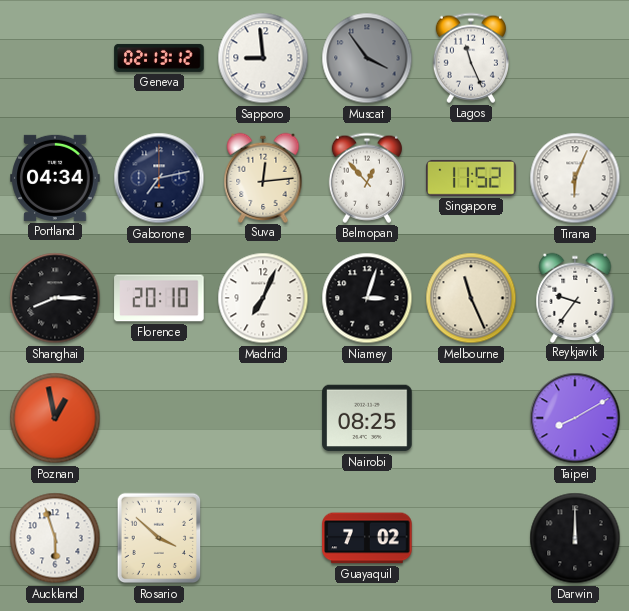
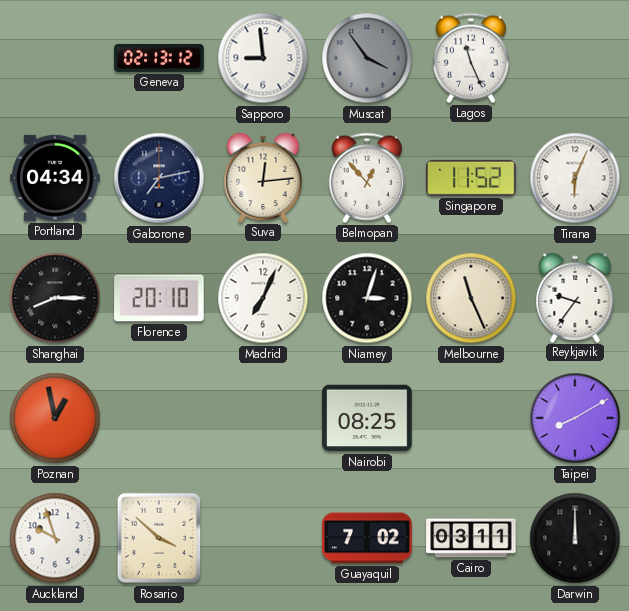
Auckland: 5:57 -> 9:57
Cairo: none -> 03:11
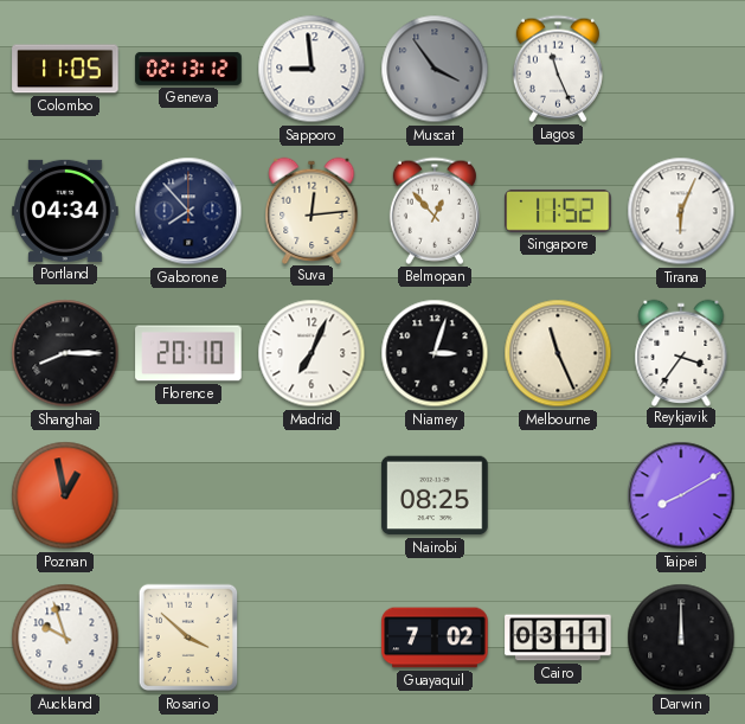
Colombo: none -> 11:05
Gaborone: 7:13 -> 7:53
Reykjavik: 9:36 -> 3:36
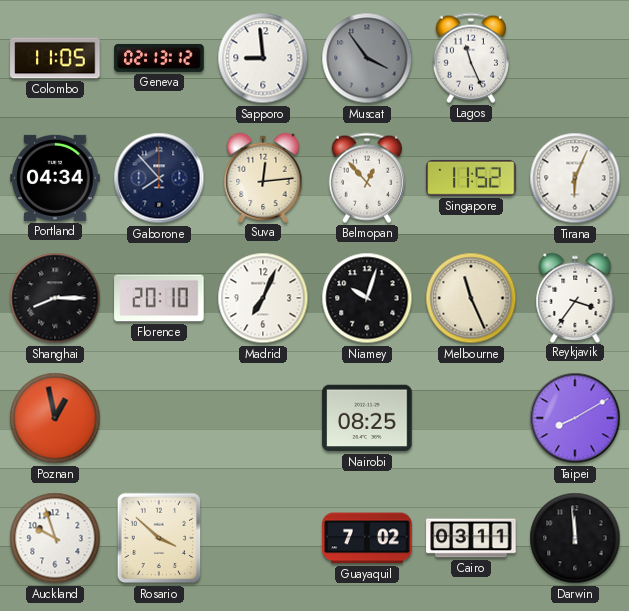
Niamey: 3:03 -> 10:03
Darwin: 12:00 -> 11:59
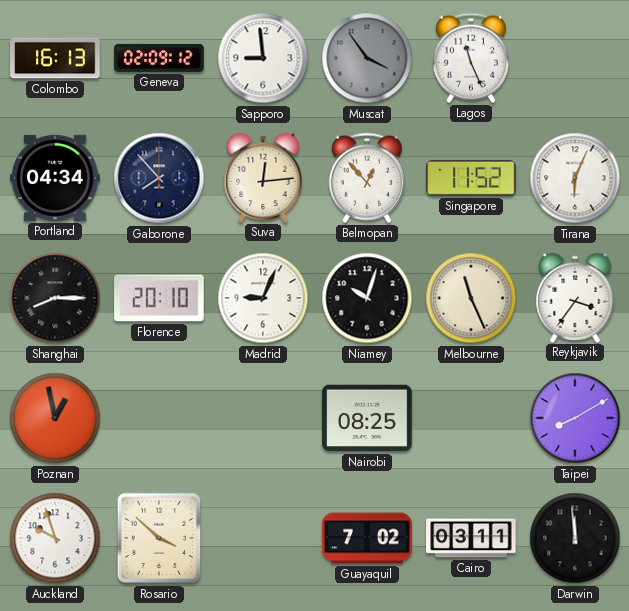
Colombo: 11:05 -> 16:13
Geneva: 02:13 -> 02:09
Madrid: 7:04 -> 9:04
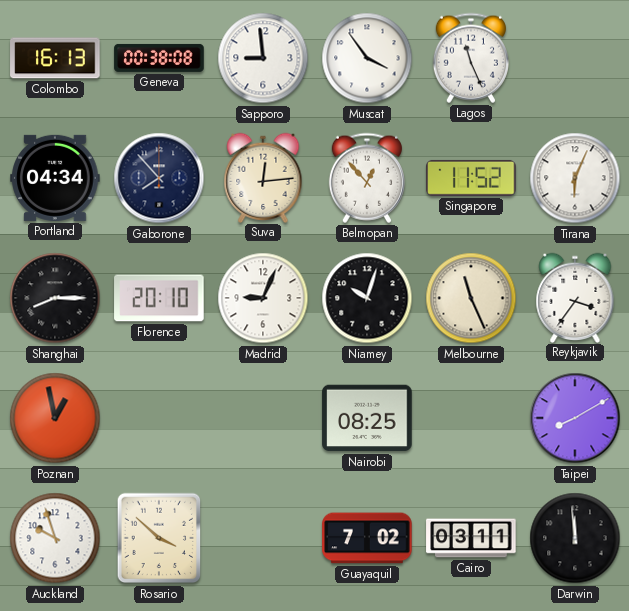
Geneva: 02:09 -> 00:38
Muscat dial: grey -> white
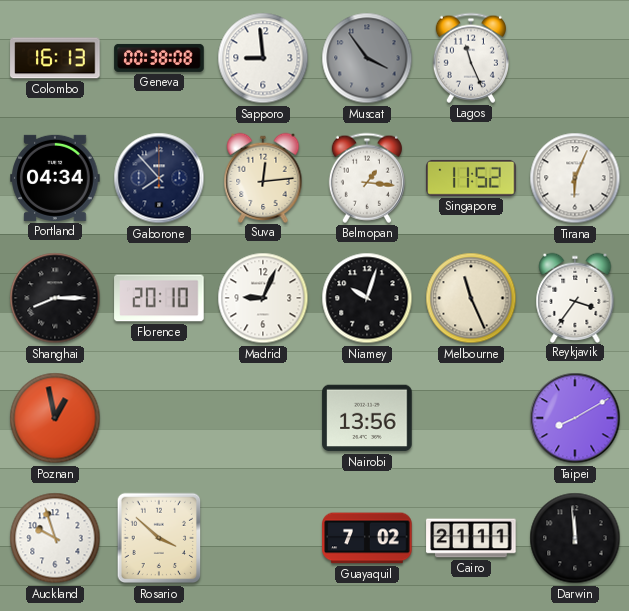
Muscat dial: white -> grey
Belmopan: 12:53 -> 1:16
Nairobi: 08:25 -> 13:56
Cairo: 03:11 -> 21:11
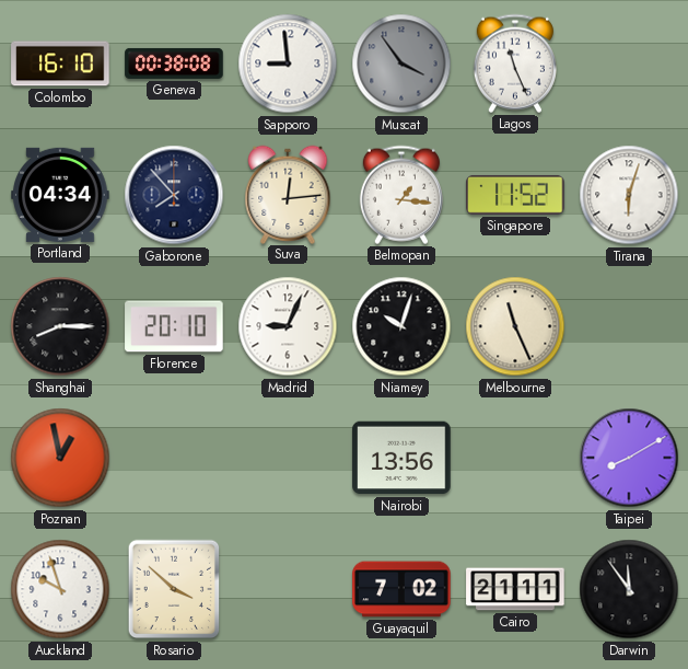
Colombo: 16:13 -> 16:10
Tirana: 6:04 -> 6:03
Reykjavik: 3:36 -> none
Darwin: 11:59 -> 11:54
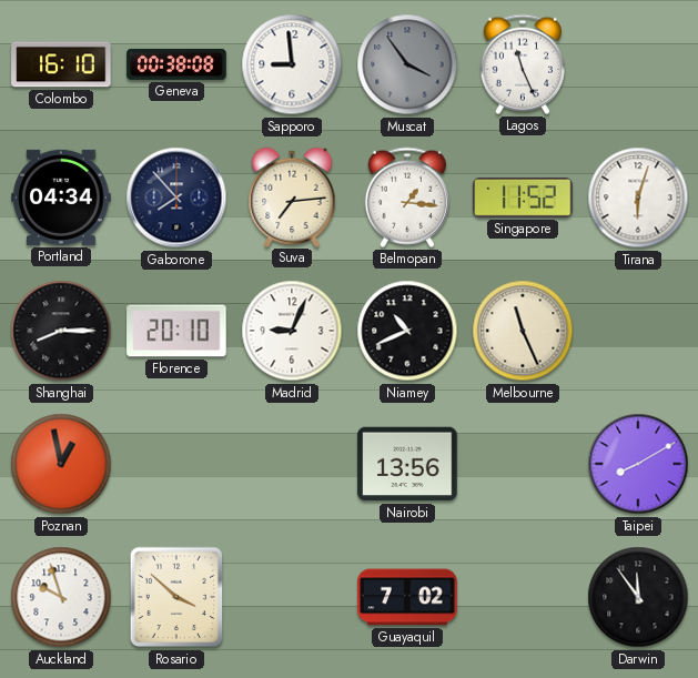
Suva: 12:14 -> 7:14
Niamey: 10:03 -> 10:41
Cairo: 21:11 -> none
